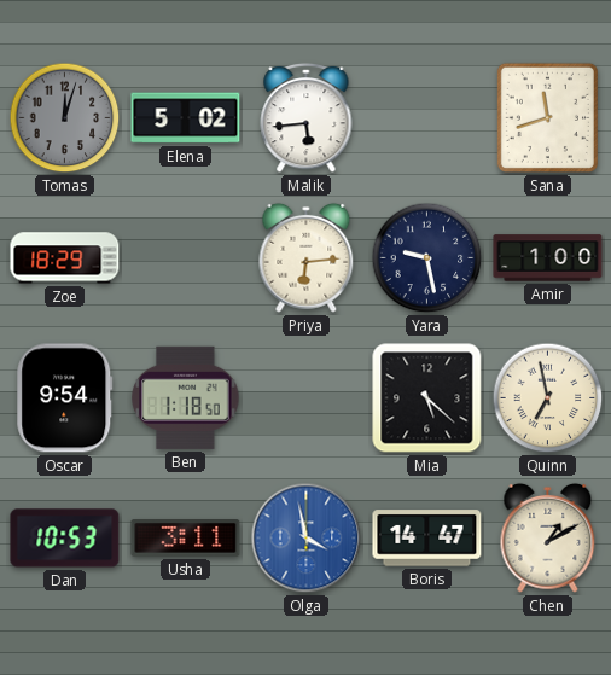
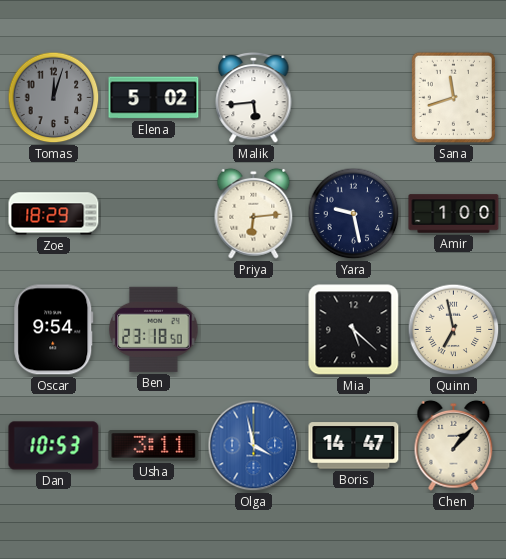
Ben: 1:18 -> 23:18
Chen: 1:10 -> 1:07
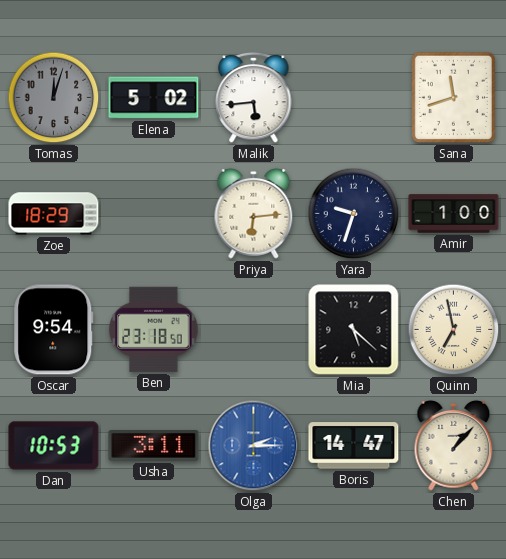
Yara: 9:28 -> 9:33
Olga: 3:58 -> 2:15
